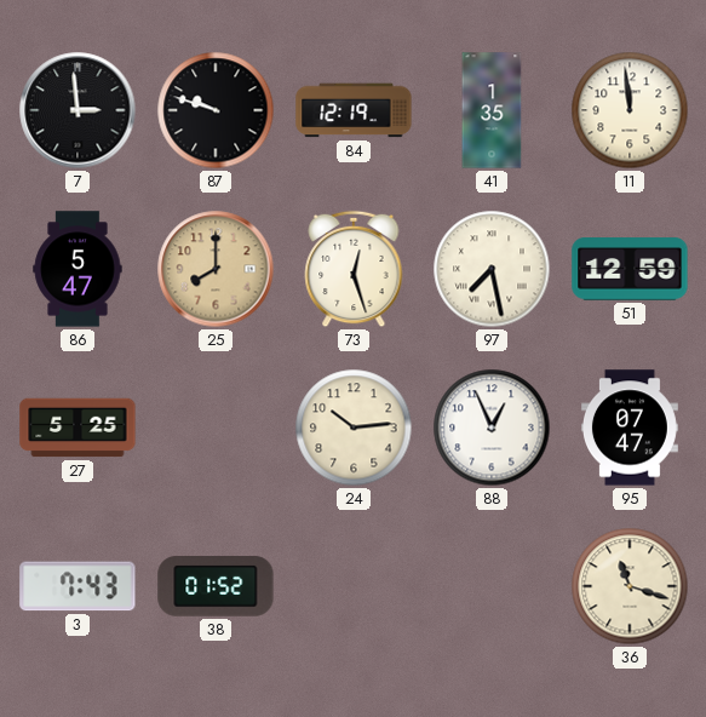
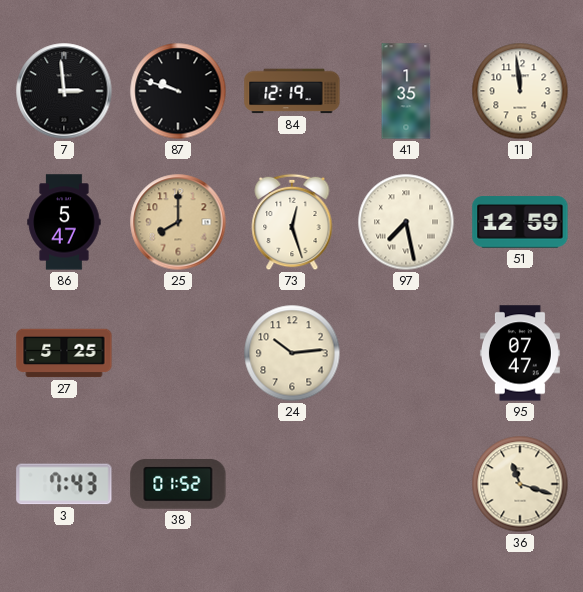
88: 12:56 -> none
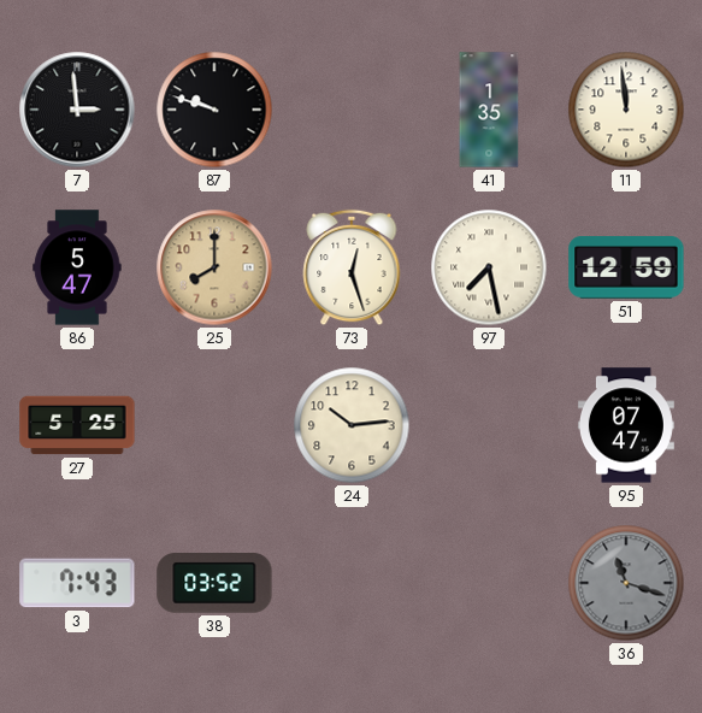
84: 12:19 -> none
38: 01:52 -> 03:52
36 dial: cream -> grey
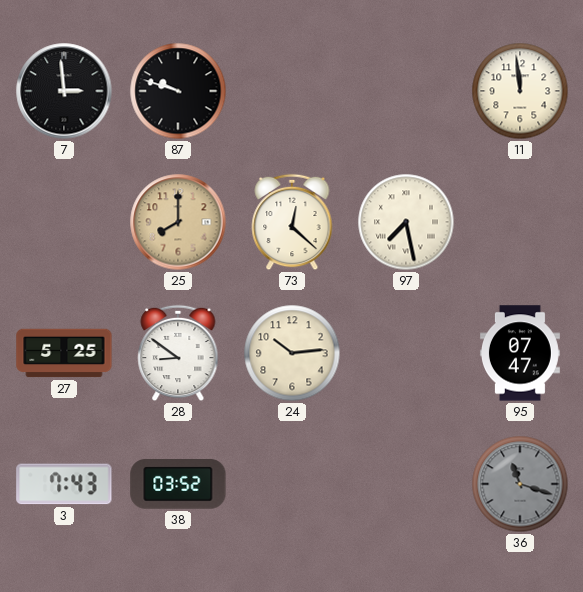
41: 1:35 -> none
86: 5:47 -> none
73: 12:27 -> 12:22
51: 12:59 -> none
28: none -> 8:51
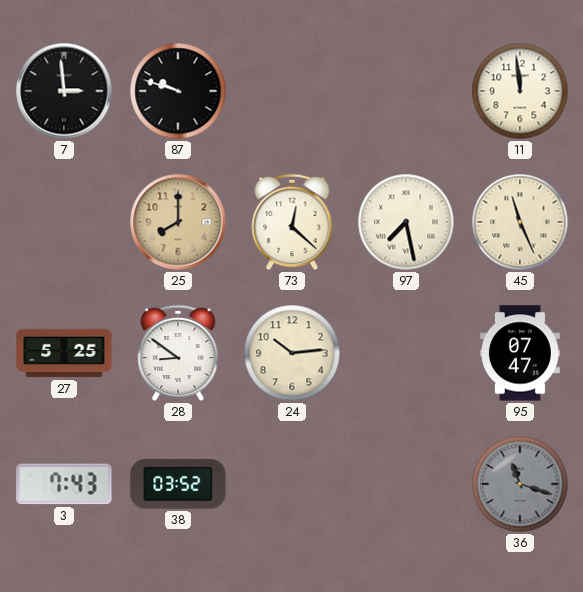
45: none -> 11:26
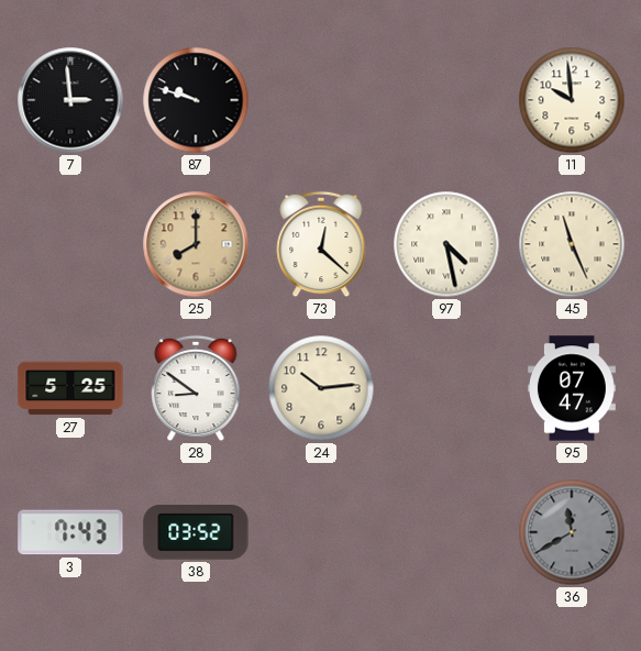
11: 11:59 -> 9:59
97: 7:28 -> 4:28
36: 11:18 -> 11:40
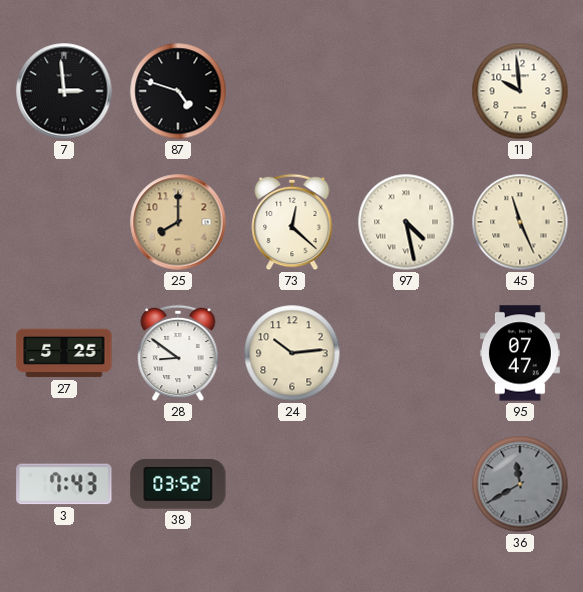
87: 9:48 -> 4:48
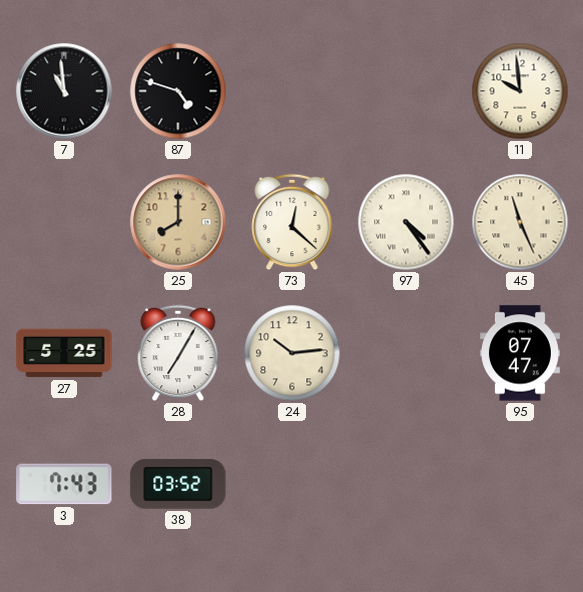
7: 2:59 -> 10:59
97: 4:28 -> 4:24
28: 8:51 -> 7:05
36: 11:40 -> none
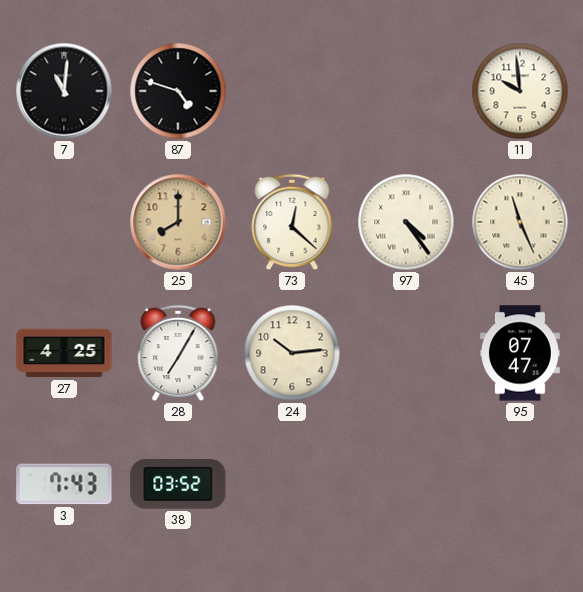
7: 10:59 -> 11:01
27: 5:25 -> 4:25
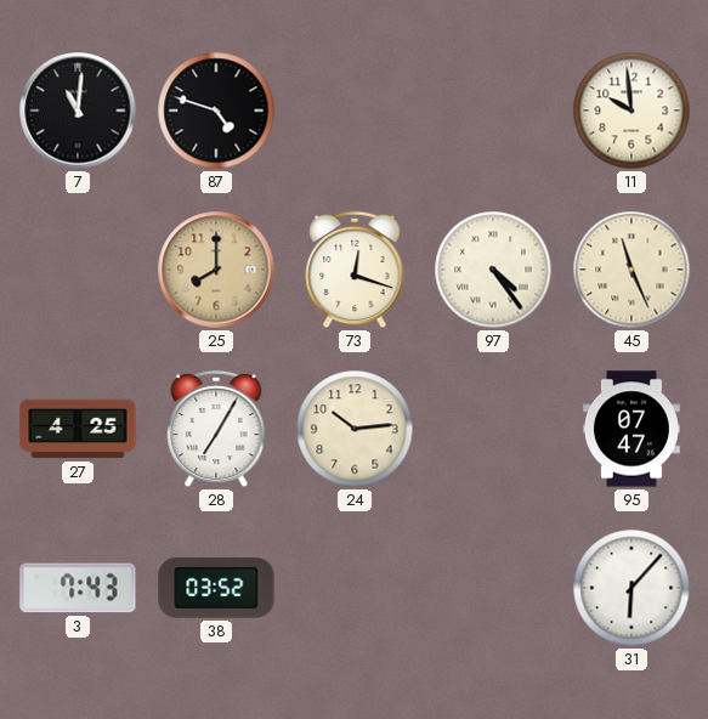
73: 12:22 -> 12:18
31: none -> 6:07
